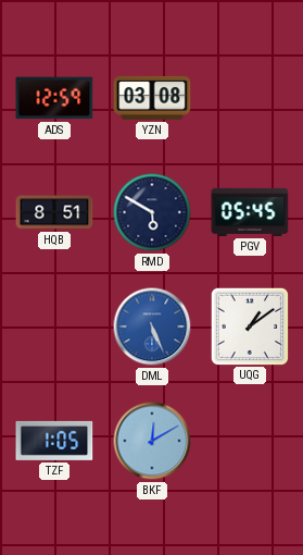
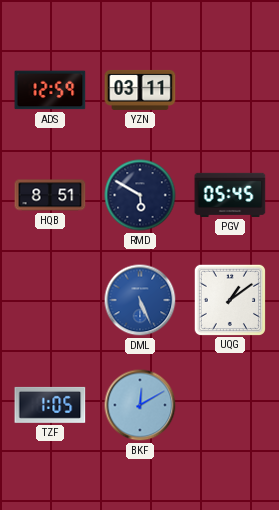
YZN: 03:08 -> 03:11
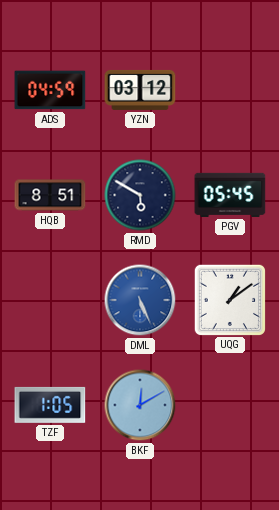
ADS: 12:59 -> 04:59
YZN: 03:11 -> 03:12
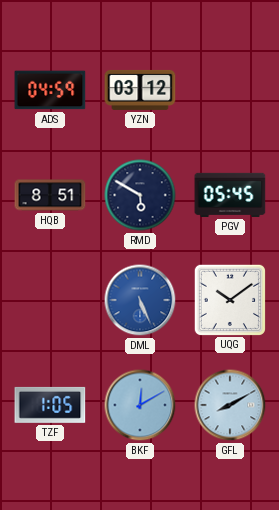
UQG: 1:09 -> 10:09
GFL: none -> 8:10
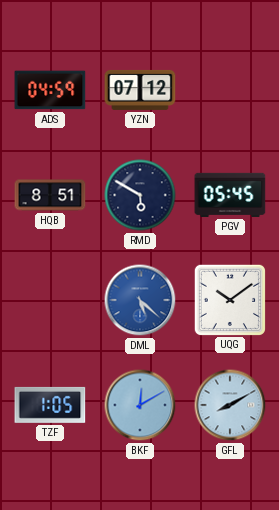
YZN: 03:12 -> 07:12
DML: 5:26 -> 5:22
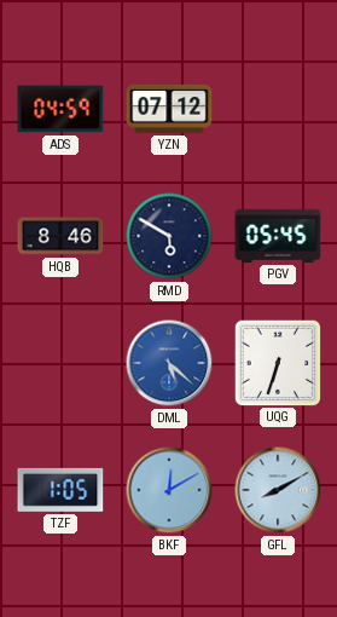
HQB: 8:51 -> 8:46
UQG: 10:09 -> 6:33
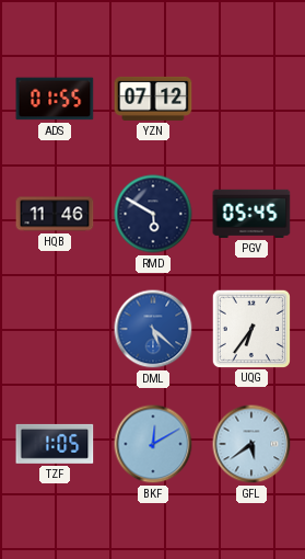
ADS: 04:59 -> 01:55
HQB: 8:46 -> 11:46
UQG: 6:33 -> 6:36
GFL: 8:10 -> 5:39
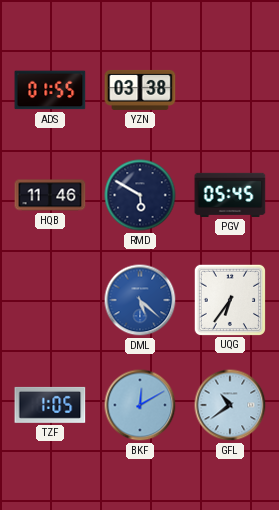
YZN: 07:12 -> 03:38
GFL: 5:39 -> 10:39
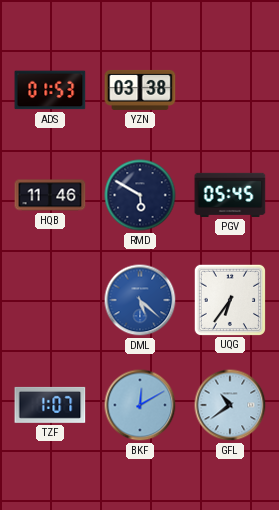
ADS: 01:55 -> 01:53
TZF: 1:05 -> 1:07
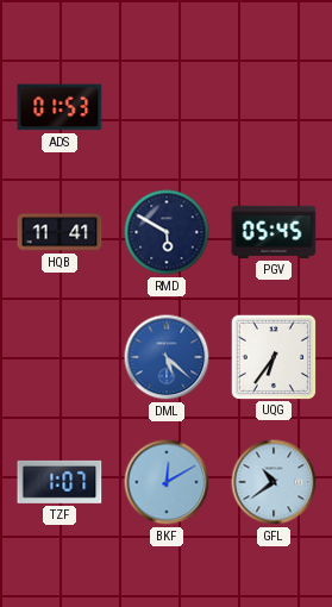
YZN: 03:38 -> none
HQB: 11:46 -> 11:41
